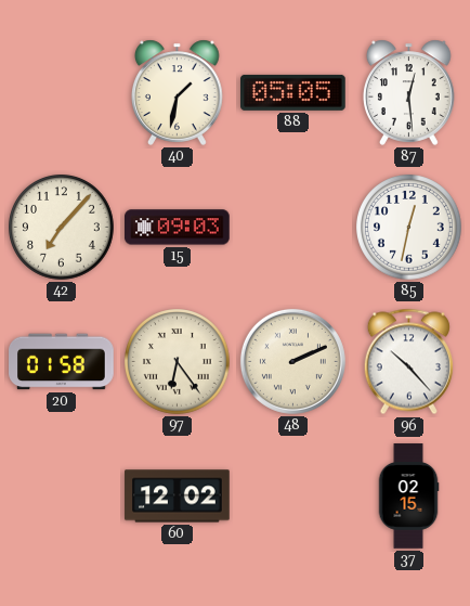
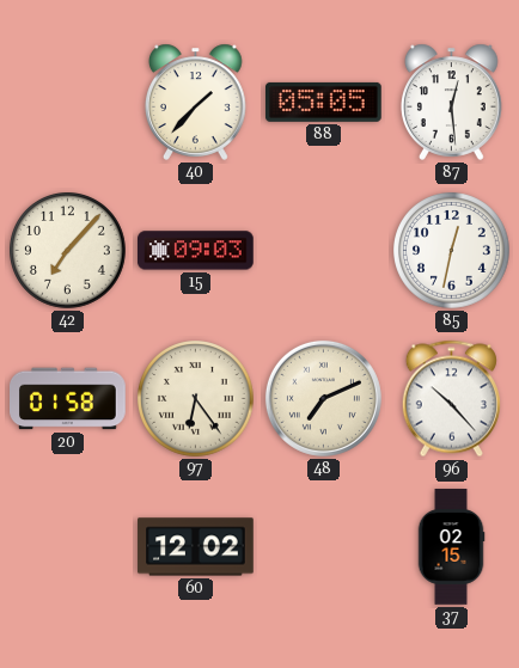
40: 1:32 -> 1:37
48: 2:11 -> 7:11
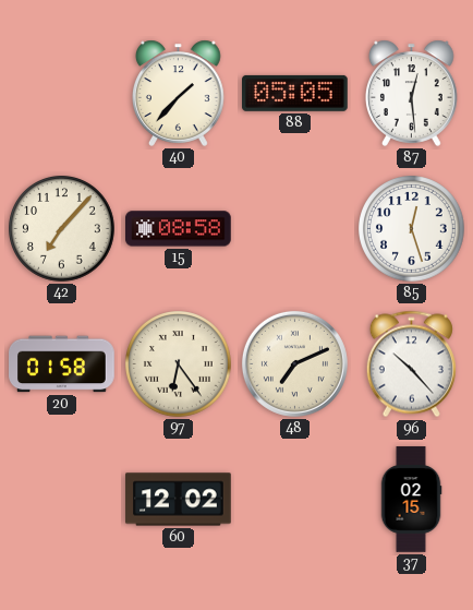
15: 09:03 -> 08:58
85: 12:32 -> 12:27
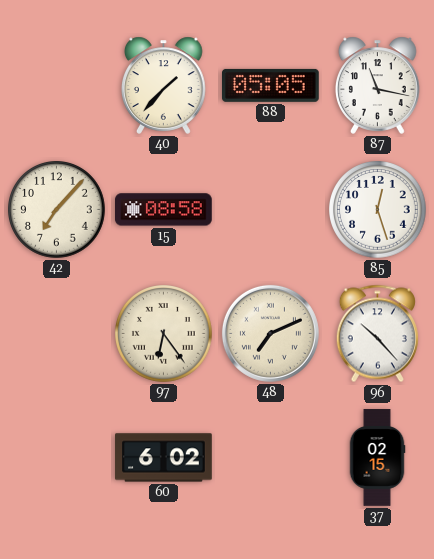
87: 12:29 -> 11:17
20: 01:58 -> none
60: 12:02 -> 6:02
